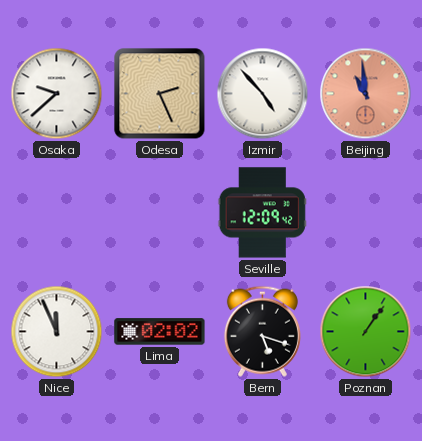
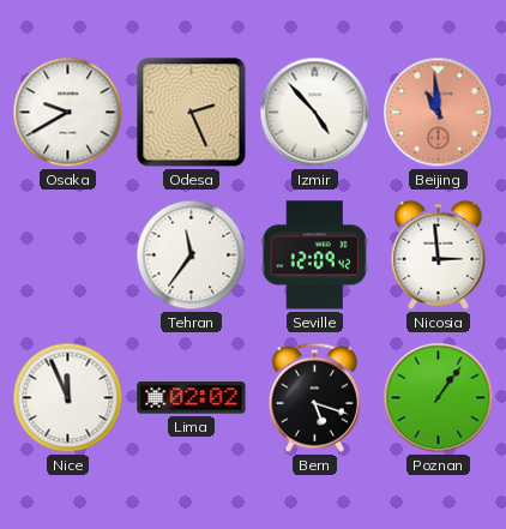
Osaka: 9:38 -> 9:40
Tehran: none -> 11:36
Nicosia: none -> 2:59
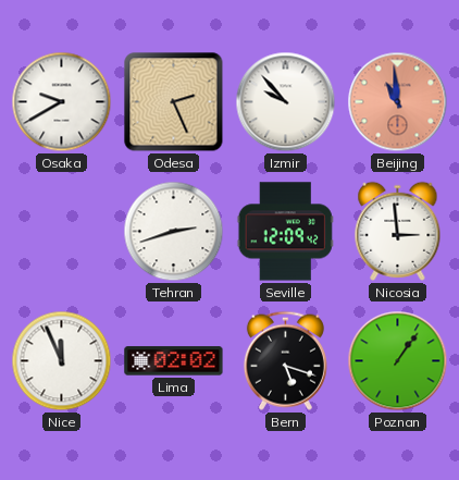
Izmir: 4:53 -> 9:53
Tehran: 11:36 -> 2:42
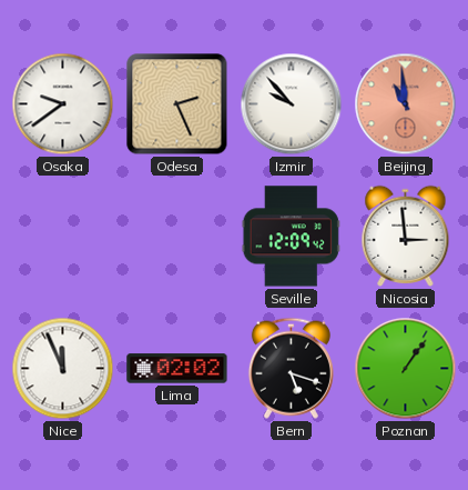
Osaka: 9:40 -> 9:39
Tehran: 2:42 -> none
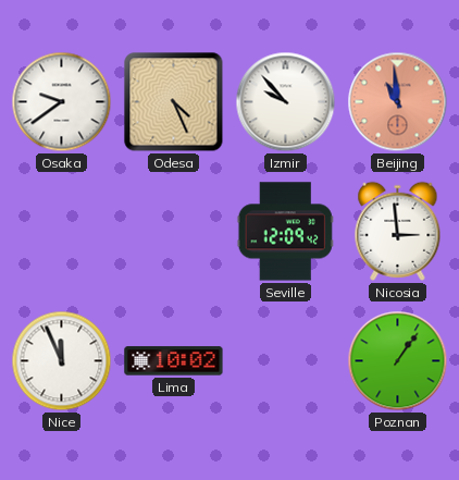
Odesa: 2:26 -> 4:26
Lima: 02:02 -> 10:02
Bern: 5:18 -> none
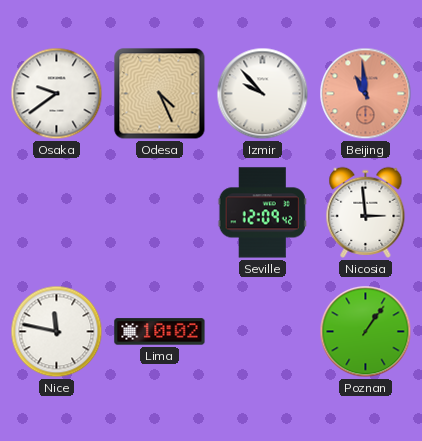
Nice: 11:56 -> 11:47
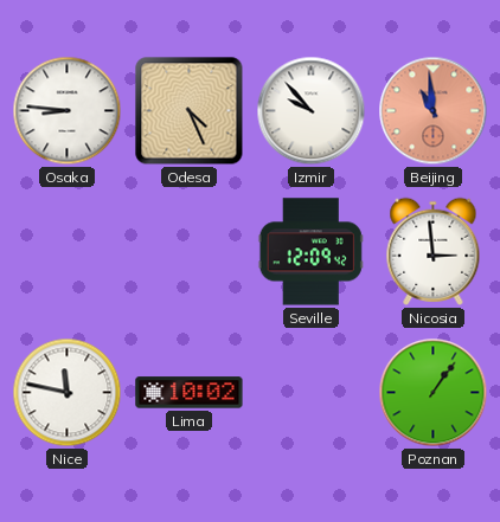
Osaka: 9:39 -> 8:46
